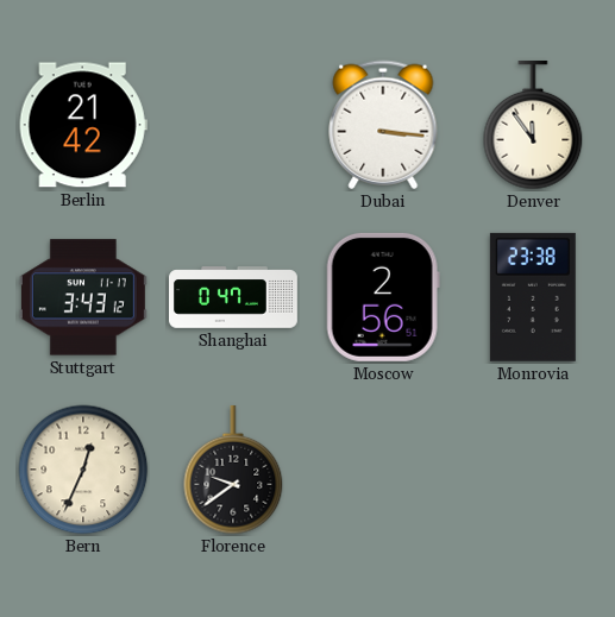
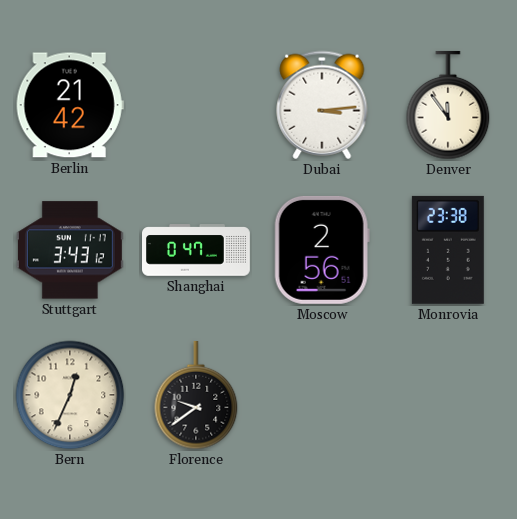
Dubai: 3:16 -> 3:14
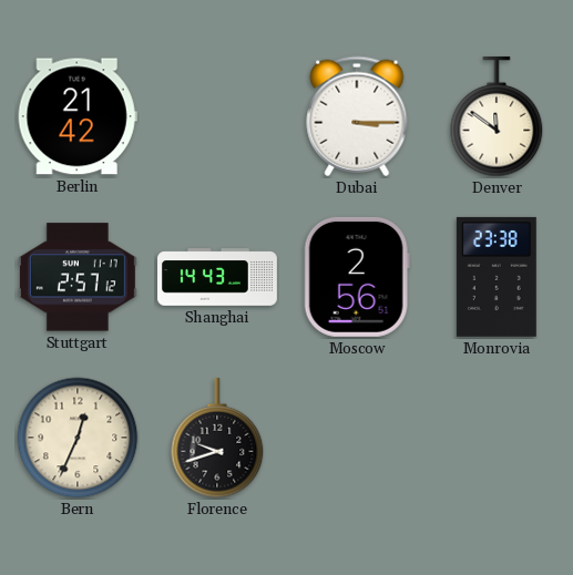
Dubai: 3:14 -> 3:15
Denver: 11:54 -> 11:51
Stuttgart: 3:43 -> 2:57
Shanghai: 0:47 -> 14:43
Florence: 9:39 -> 9:42
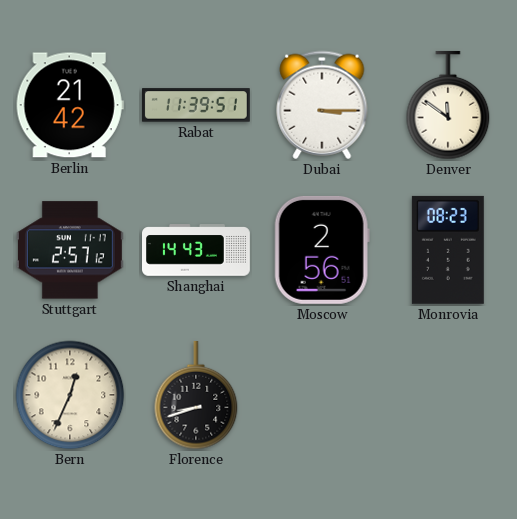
Rabat: none -> 11:39
Monrovia: 23:38 -> 08:23
Florence: 9:42 -> 8:42
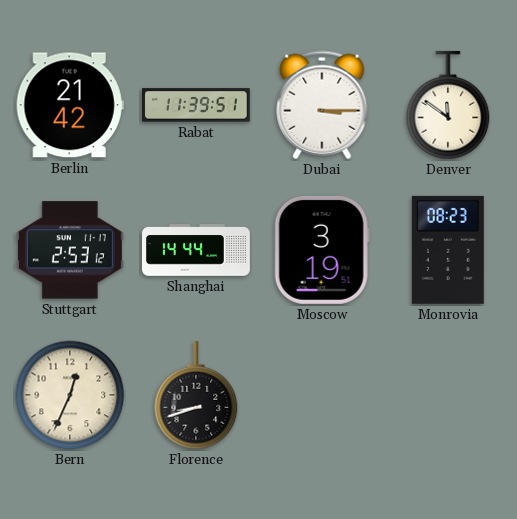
Stuttgart: 2:57 -> 2:53
Shanghai: 14:43 -> 14:44
Moscow: 2:56 -> 3:19
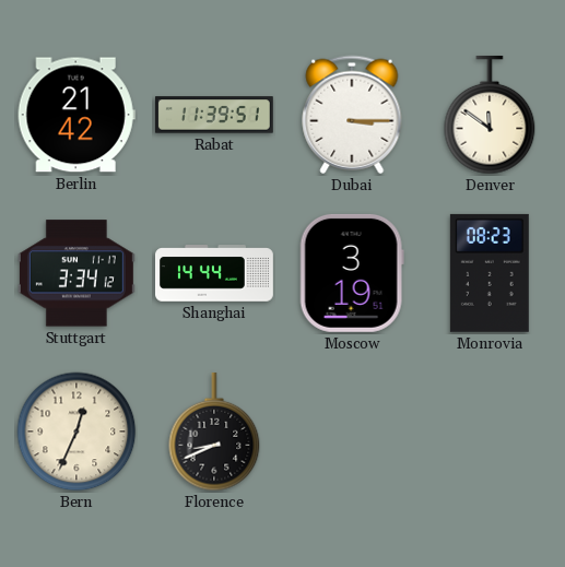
Stuttgart: 2:53 -> 3:34
Florence: 8:42 -> 8:41
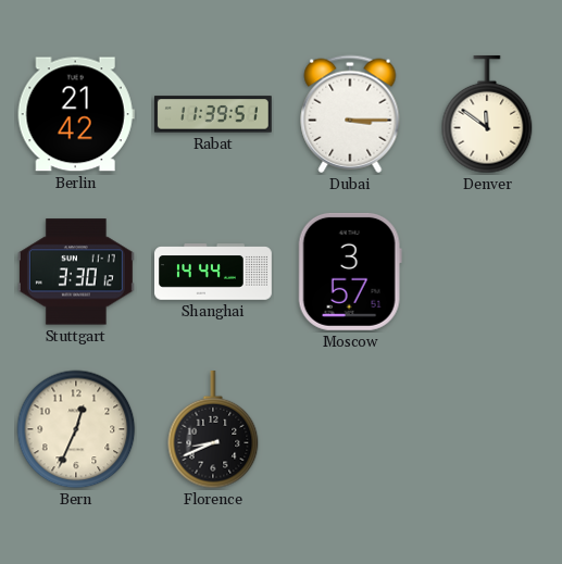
Stuttgart: 3:34 -> 3:30
Moscow: 3:19 -> 3:57
Monrovia: 08:23 -> none
